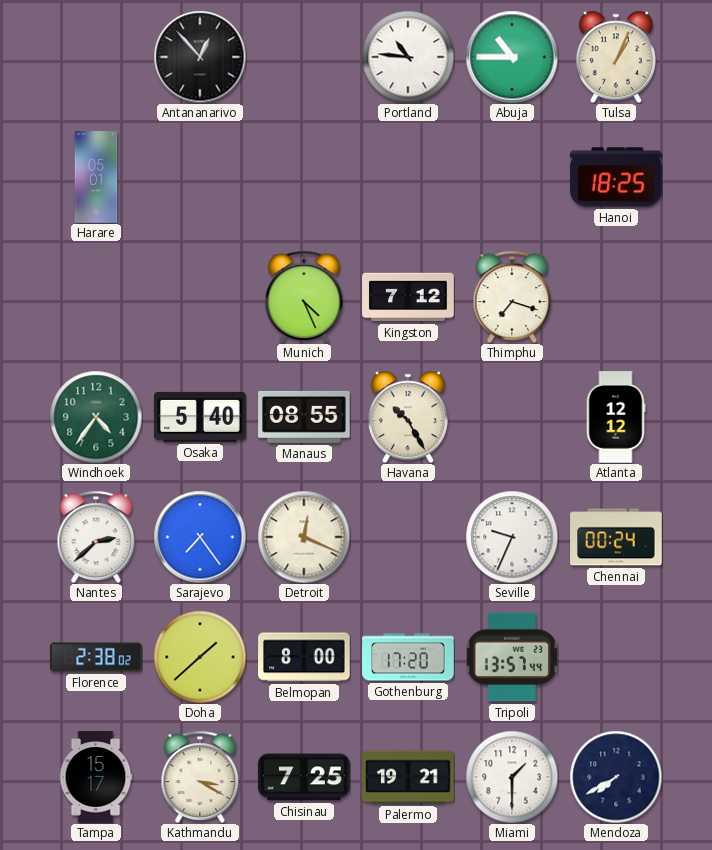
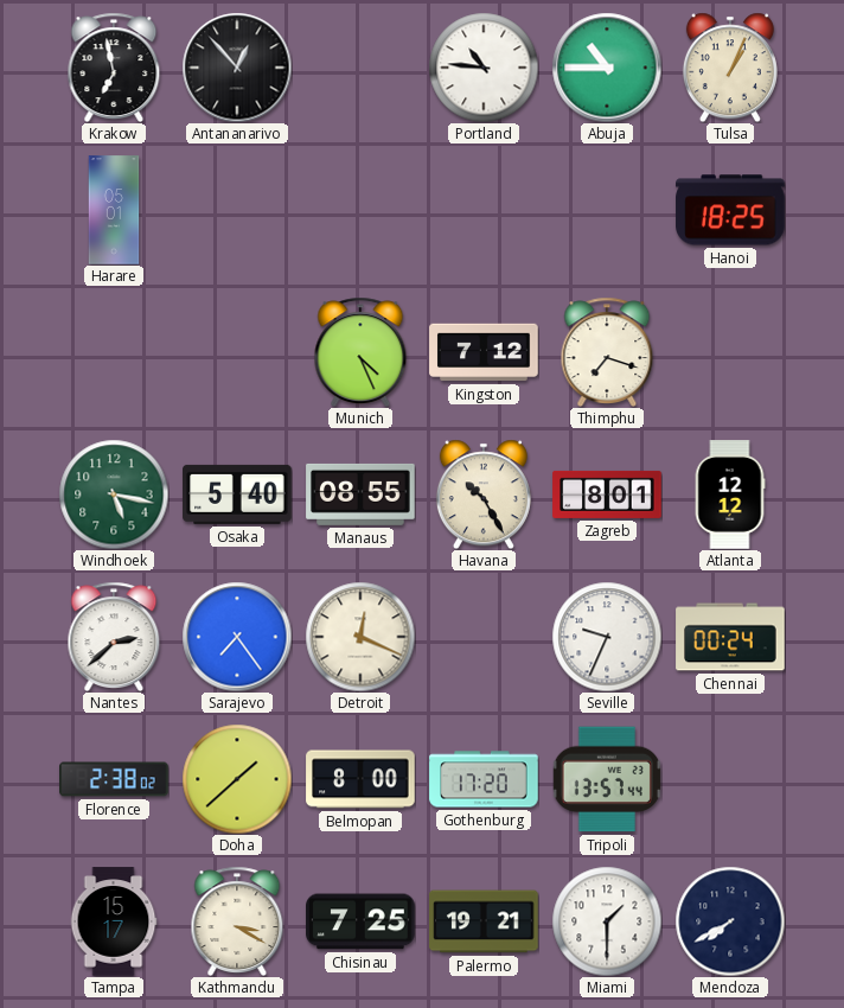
Krakow: none -> 6:58
Windhoek: 4:36 -> 5:17
Zagreb: none -> 8:01
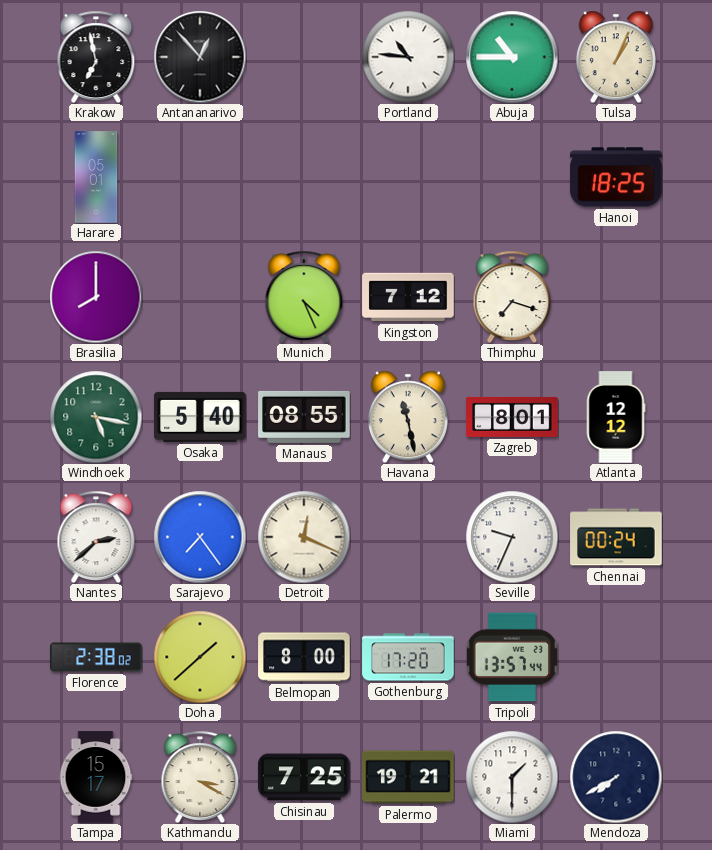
Brasilia: none -> 8:00
Havana: 10:25 -> 11:28
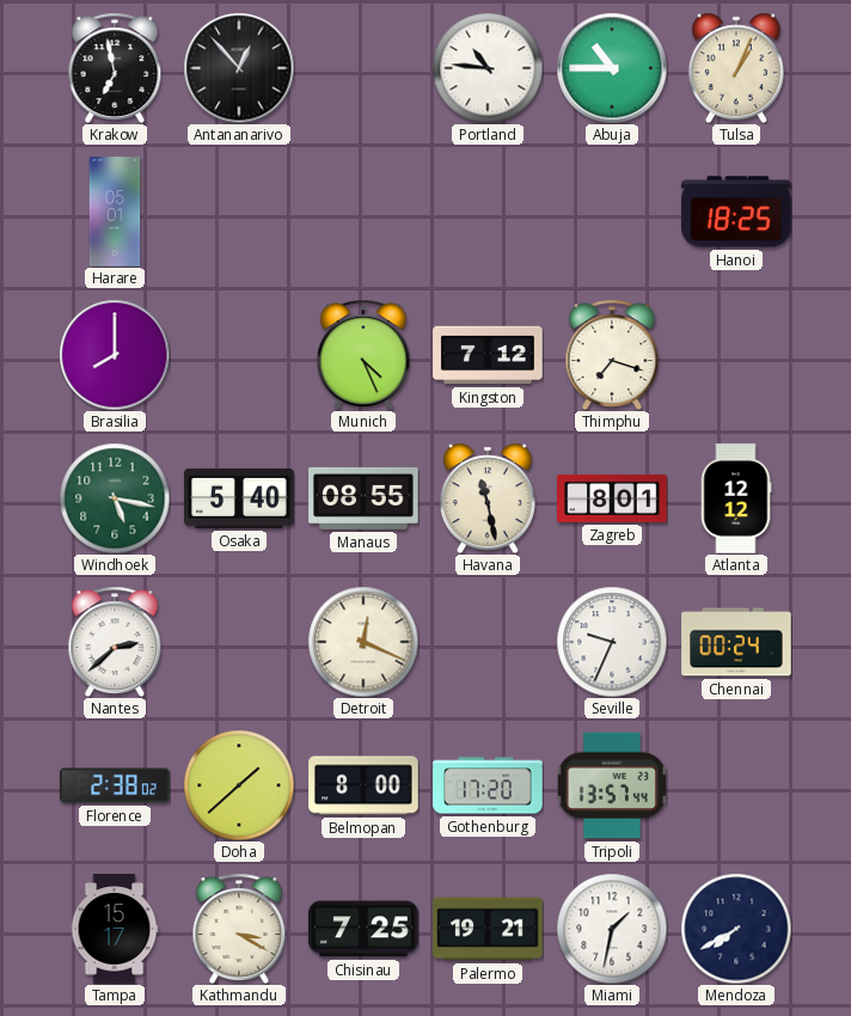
Sarajevo: 7:24 -> none
Miami: 1:30 -> 1:32
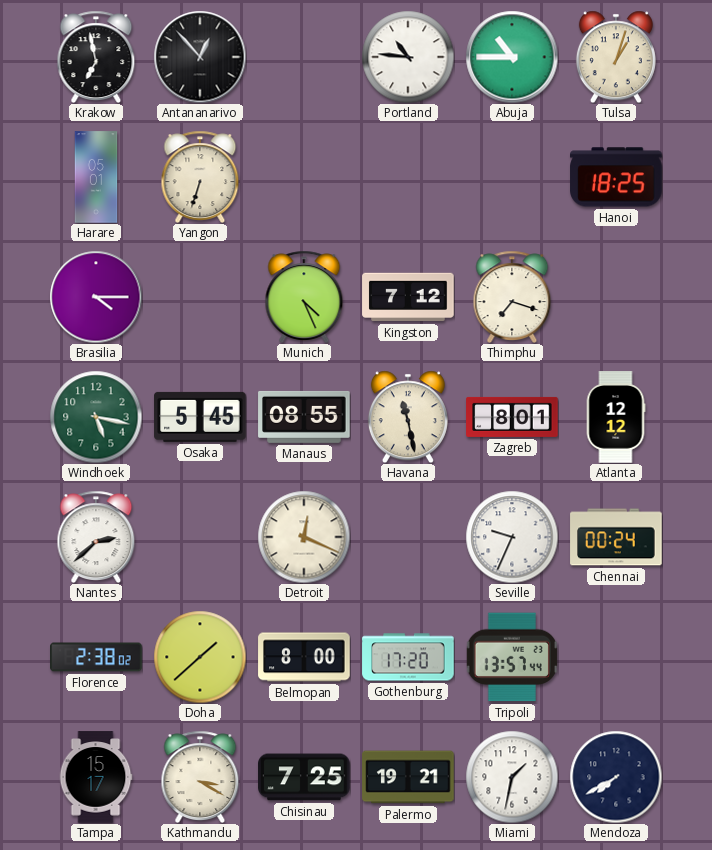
Tulsa: 1:04 -> 1:03
Yangon: none -> 6:33
Brasilia: 8:00 -> 4:15
Osaka: 5:40 -> 5:45
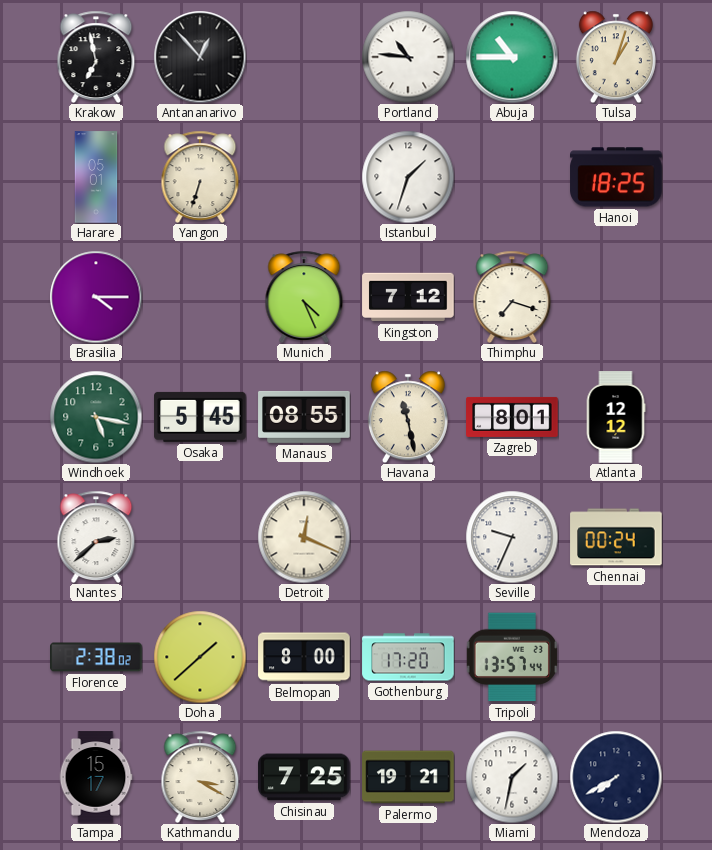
Istanbul: none -> 1:33
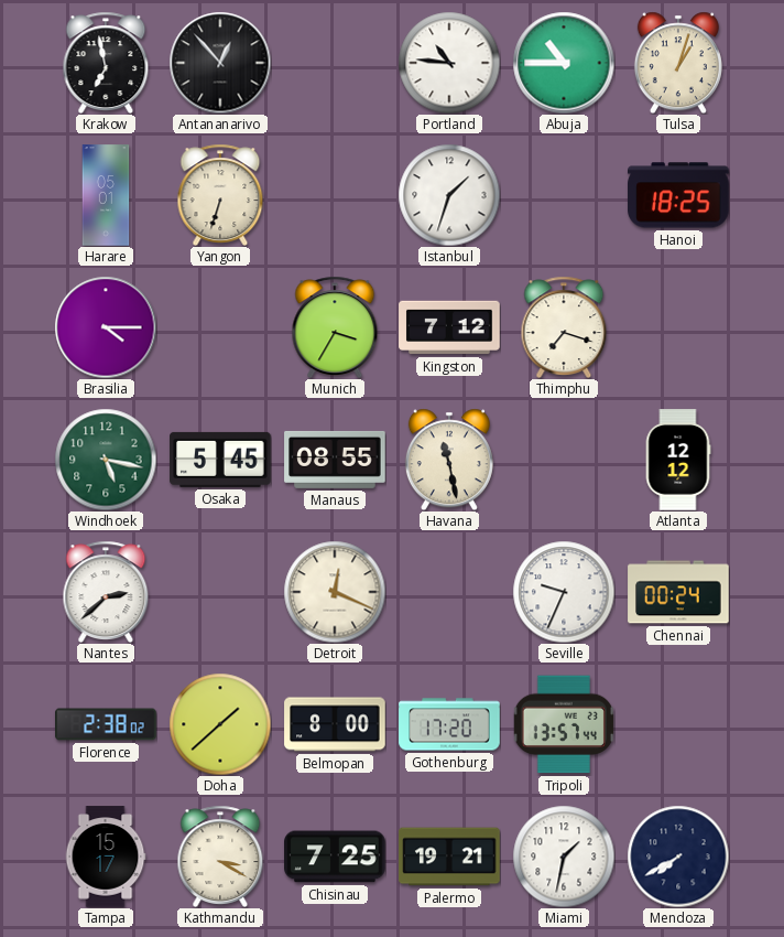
Munich: 4:26 -> 3:35
Zagreb: 8:01 -> none
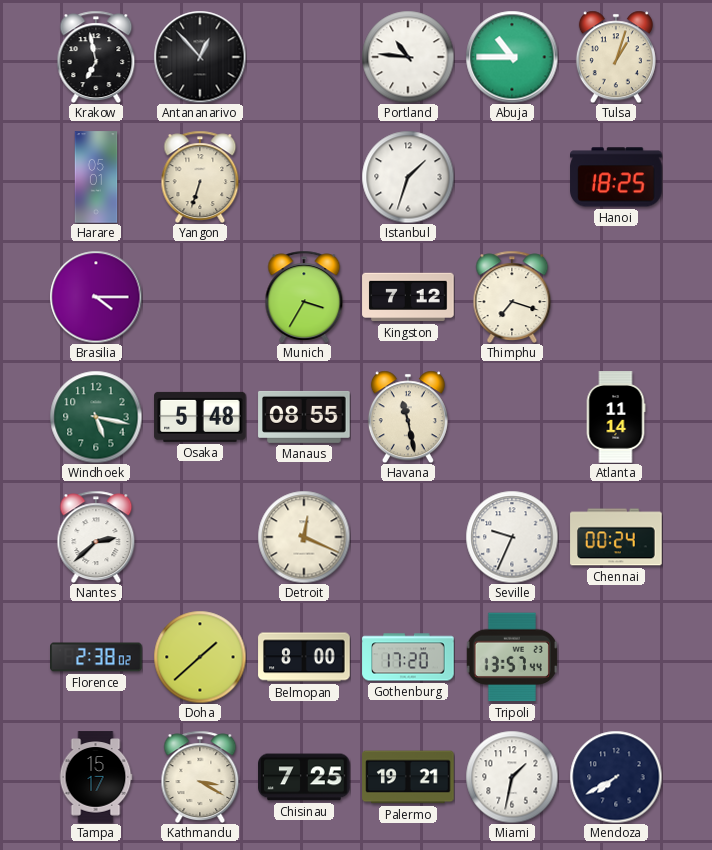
Osaka: 5:45 -> 5:48
Atlanta: 12:12 -> 11:14
